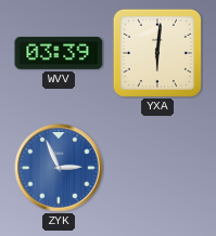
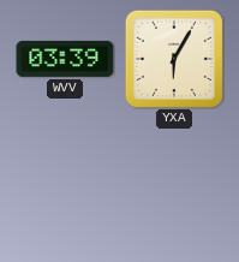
YXA: 6:01 -> 6:05
ZYK: 2:56 -> none
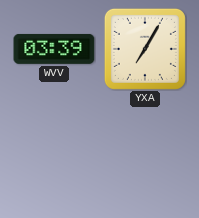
YXA: 6:05 -> 7:05
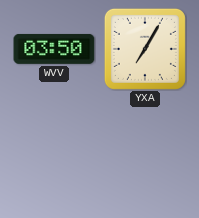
WVV: 03:39 -> 03:50
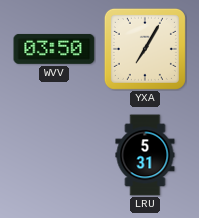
LRU: none -> 5:31
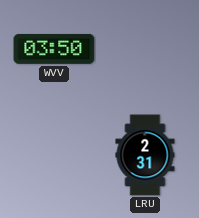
YXA: 7:05 -> none
LRU: 5:31 -> 2:31
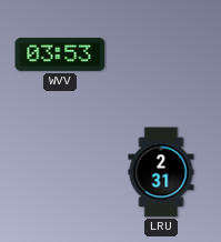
WVV: 03:50 -> 03:53
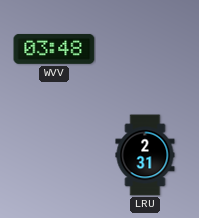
WVV: 03:53 -> 03:48
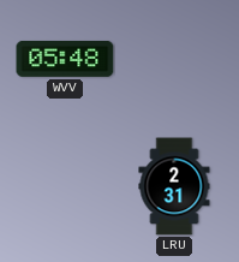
WVV: 03:48 -> 05:48
